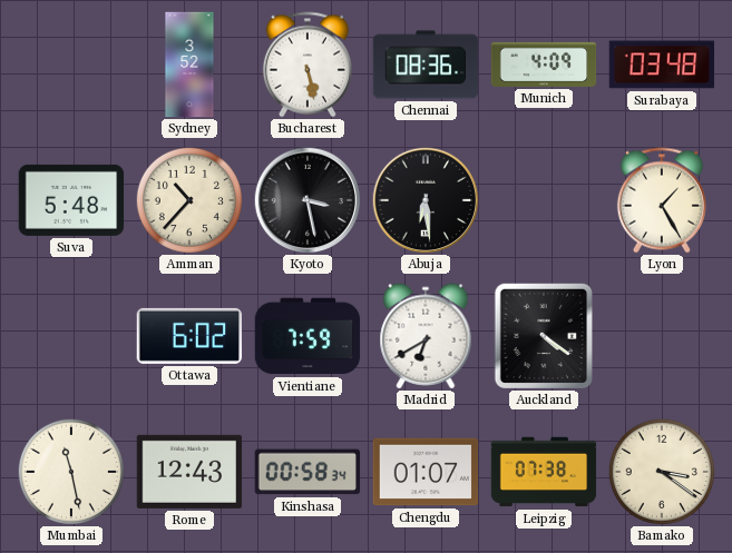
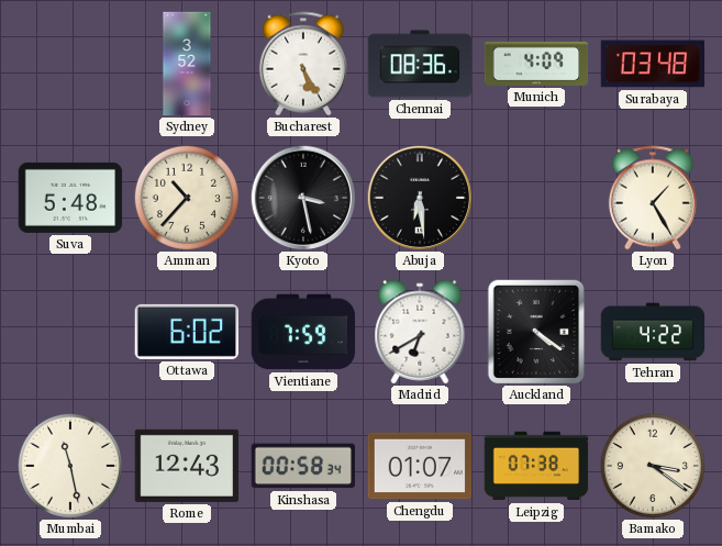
Bucharest: 5:28 -> 5:25
Tehran: none -> 4:22
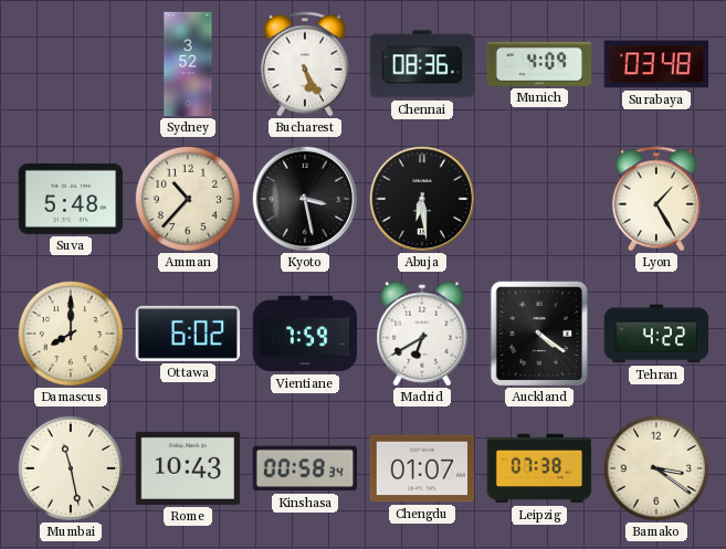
Damascus: none -> 8:00
Rome: 12:43 -> 10:43
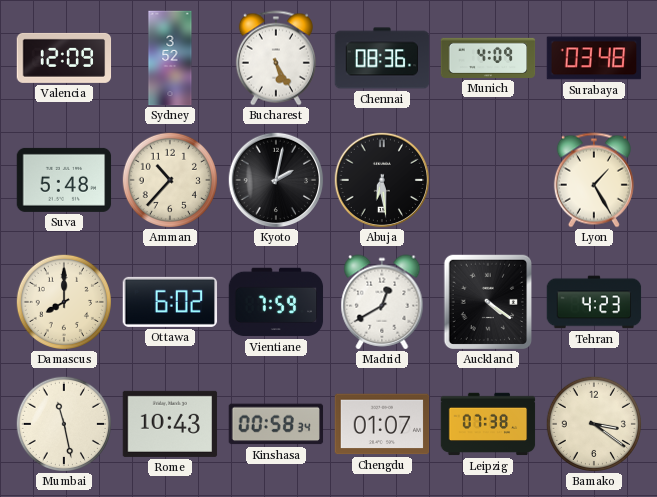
Valencia: none -> 12:09
Kyoto: 3:28 -> 2:02
Madrid: 6:40 -> 12:40
Tehran: 4:22 -> 4:23
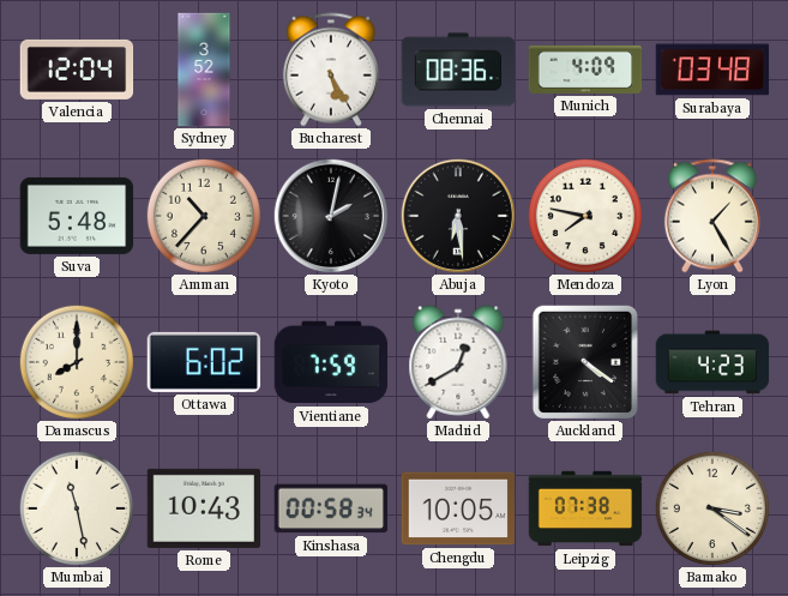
Valencia: 12:09 -> 12:04
Mendoza: none -> 7:47
Chengdu: 01:07 -> 10:05
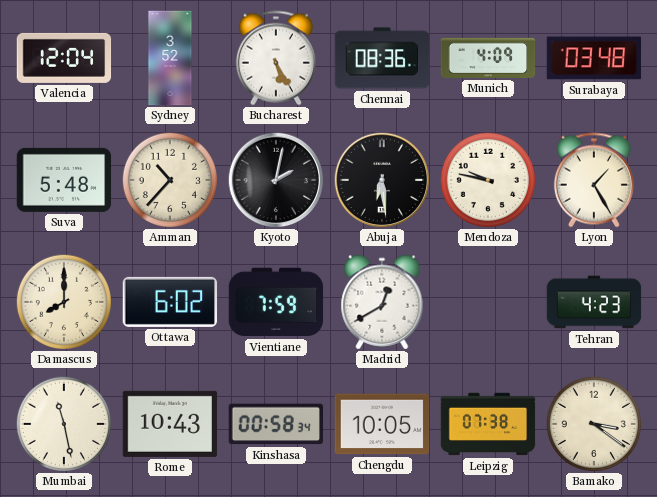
Mendoza: 7:47 -> 9:47
Auckland: 4:21 -> none
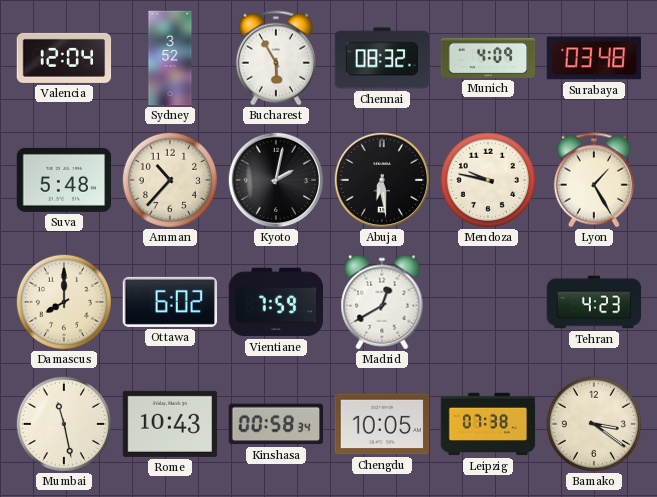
Bucharest: 5:25 -> 5:55
Chennai: 08:36 -> 08:32
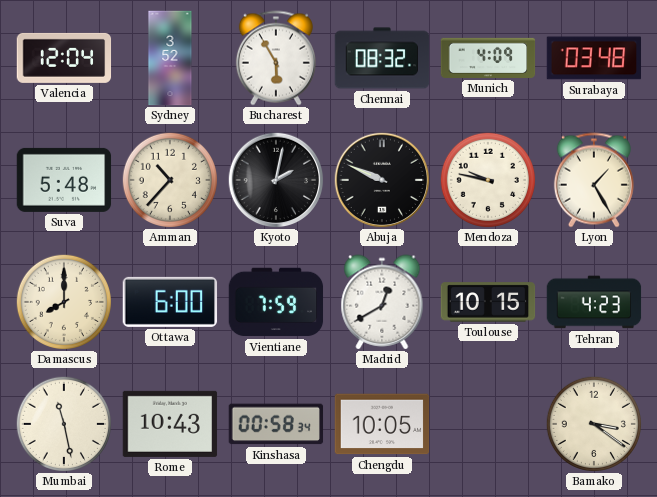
Abuja: 6:29 -> 9:49
Ottawa: 6:02 -> 6:00
Toulouse: none -> 10:15
Leipzig: 07:38 -> none
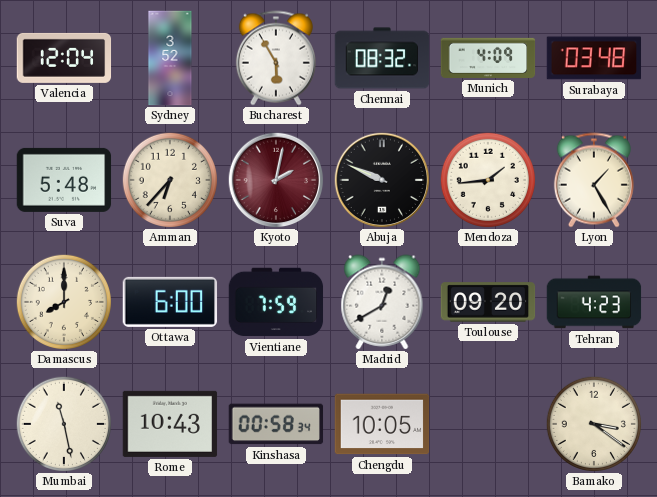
Amman: 10:37 -> 6:37
Kyoto dial: black -> burgundy
Mendoza: 9:47 -> 1:44
Toulouse: 10:15 -> 09:20
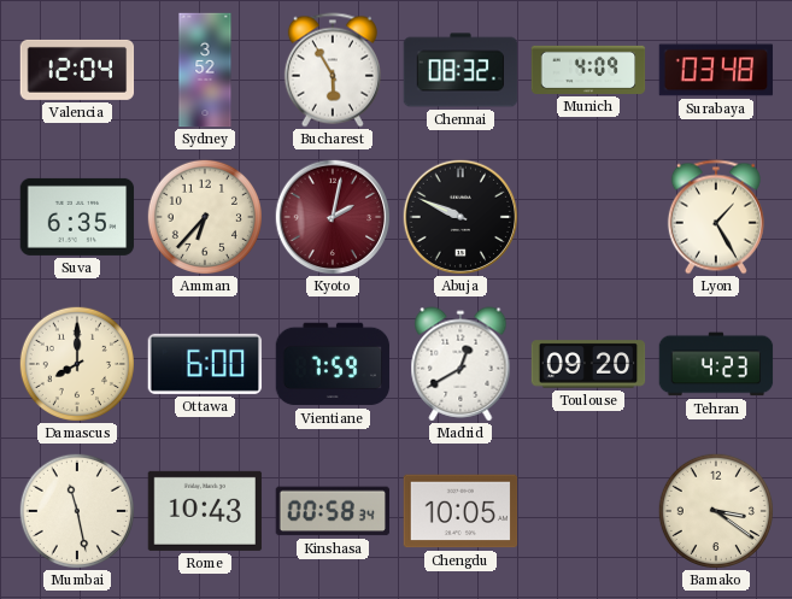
Suva: 5:48 -> 6:35
Mendoza: 1:44 -> none
